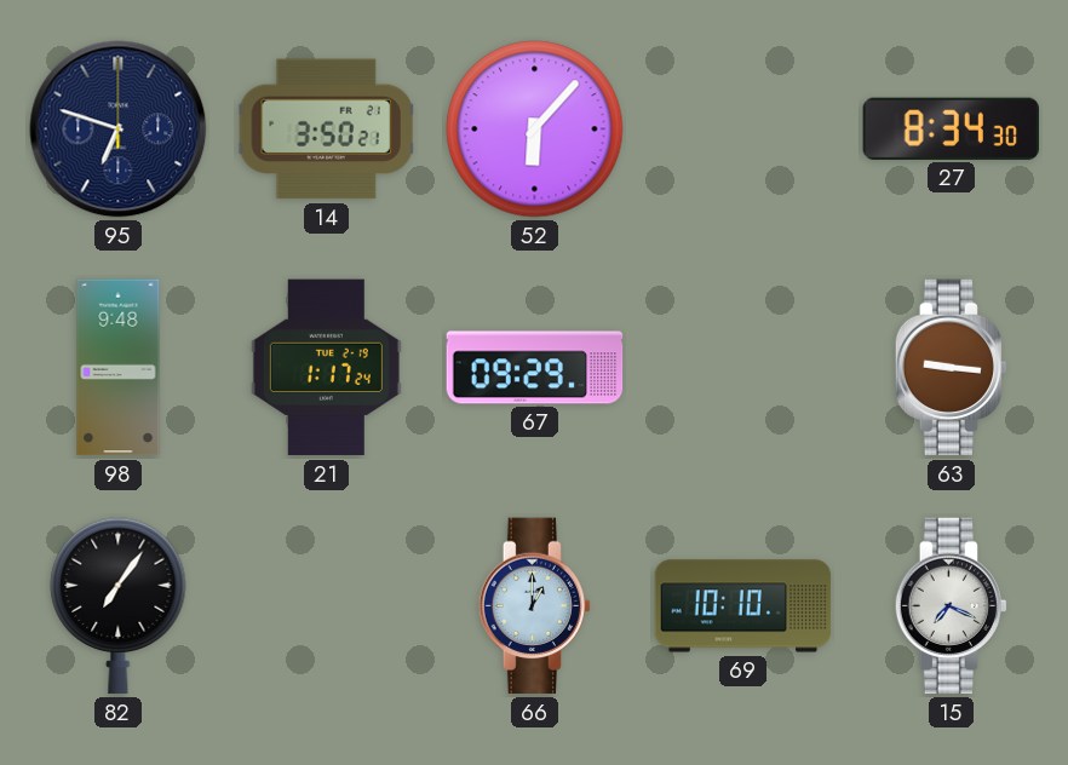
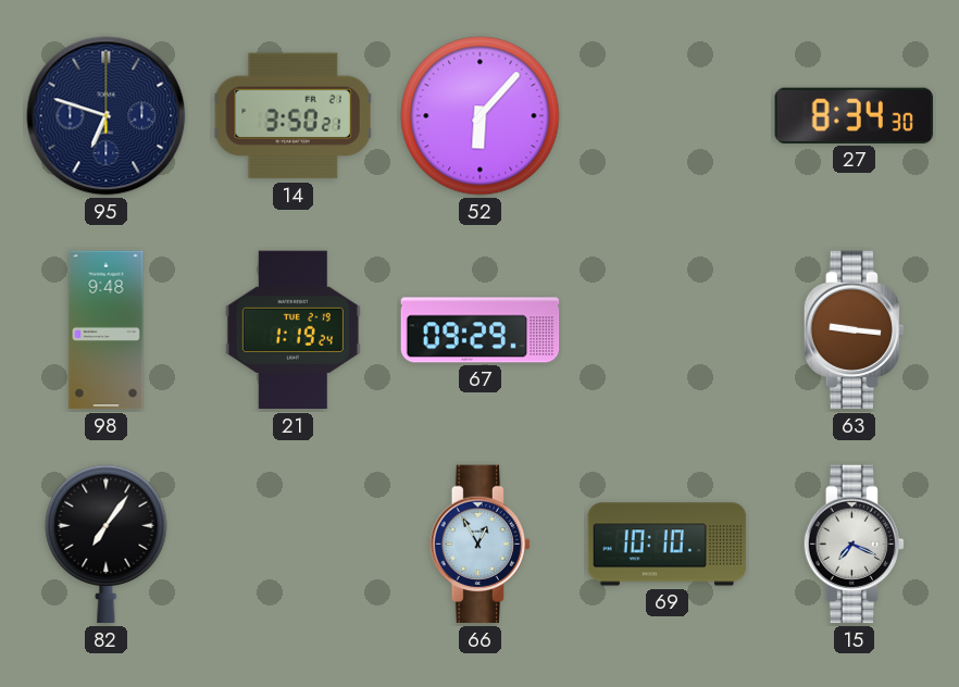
21: 1:17 -> 1:19
66: 1:00 -> 12:55
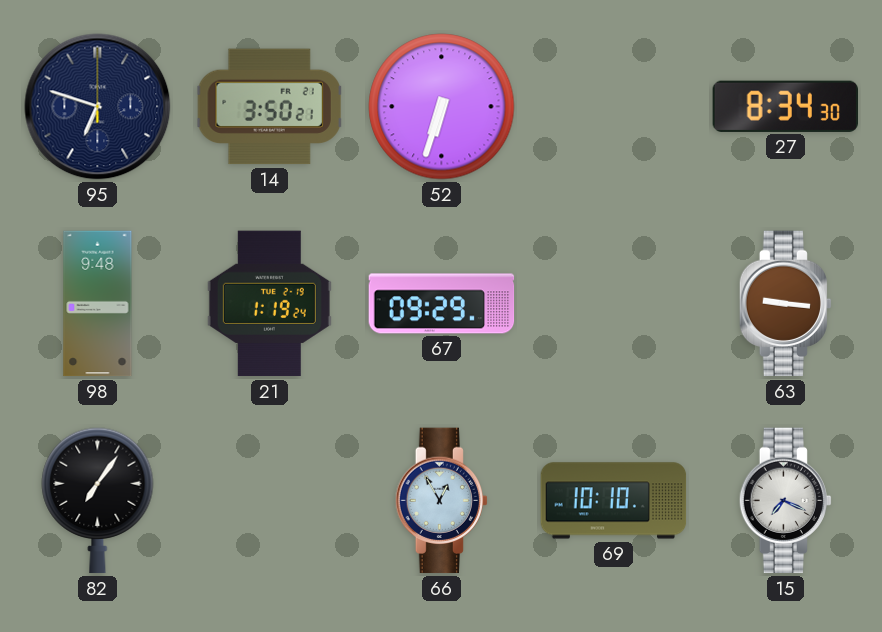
52: 6:07 -> 6:33
